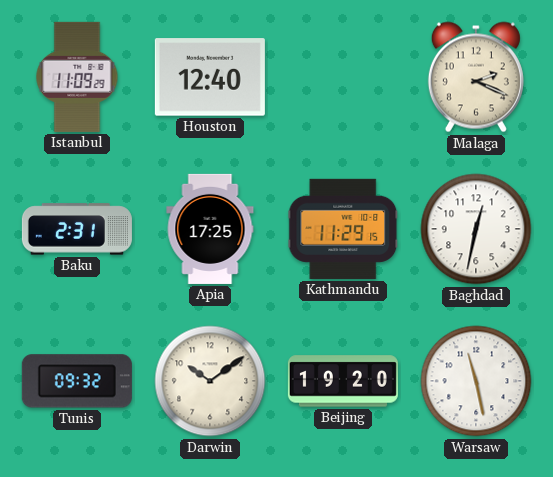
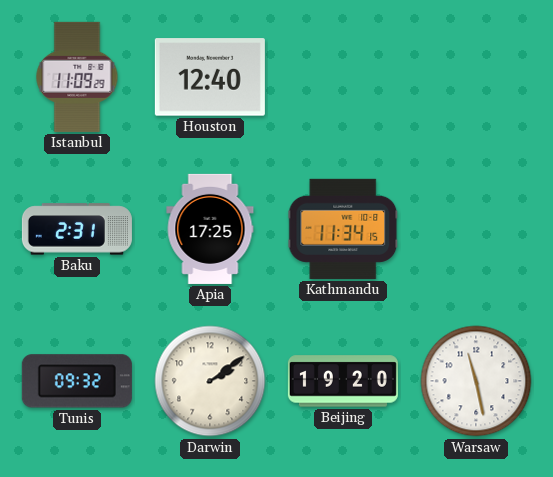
Malaga: 2:19 -> none
Kathmandu: 11:29 -> 11:34
Baghdad: 12:32 -> none
Darwin: 10:09 -> 2:09
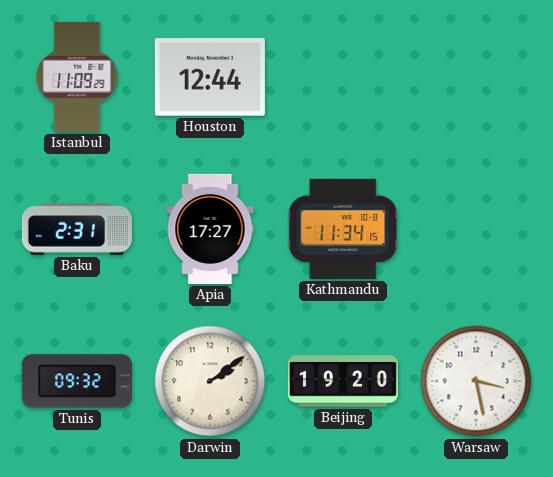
Houston: 12:40 -> 12:44
Apia: 17:25 -> 17:27
Warsaw: 11:28 -> 3:28
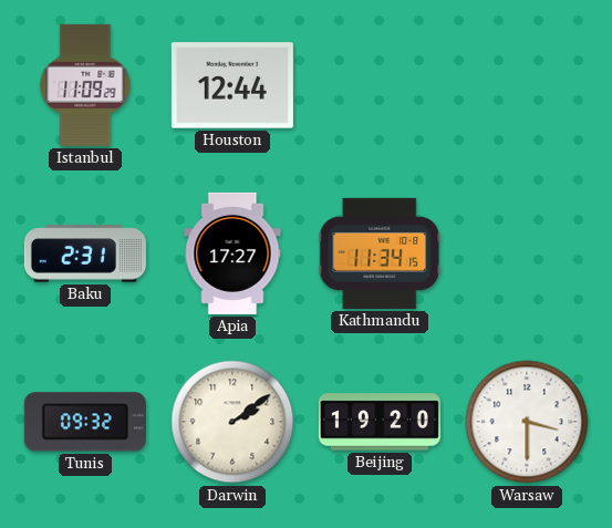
Warsaw: 3:28 -> 3:30
